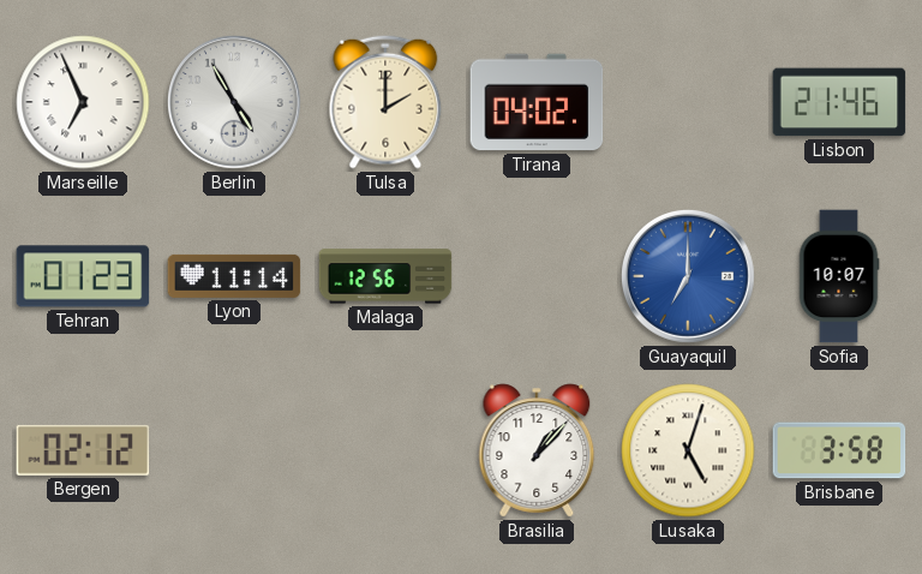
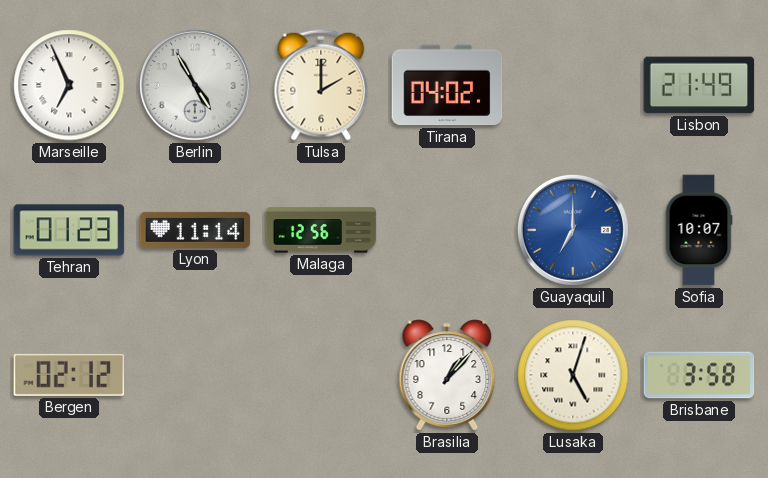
Lisbon: 21:46 -> 21:49
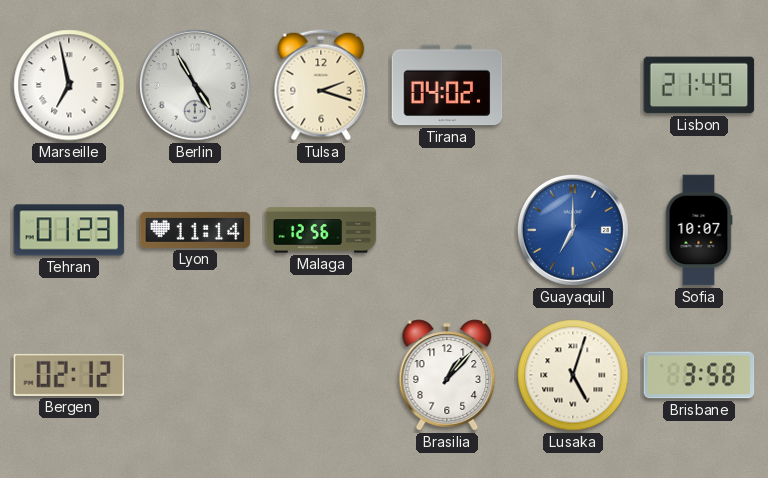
Marseille: 6:56 -> 6:58
Tulsa: 2:00 -> 2:18
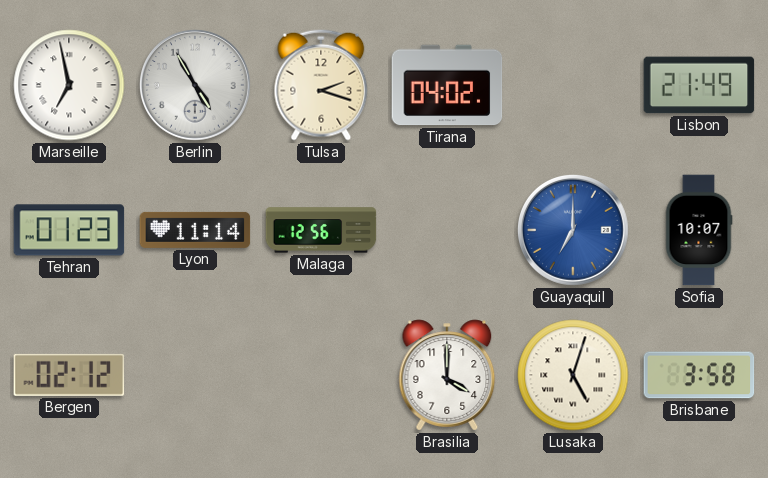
Brasilia: 1:07 -> 4:00
